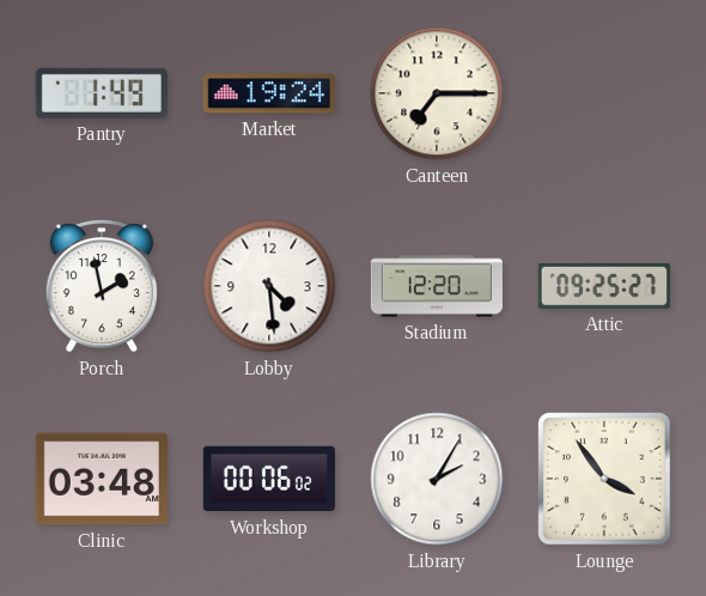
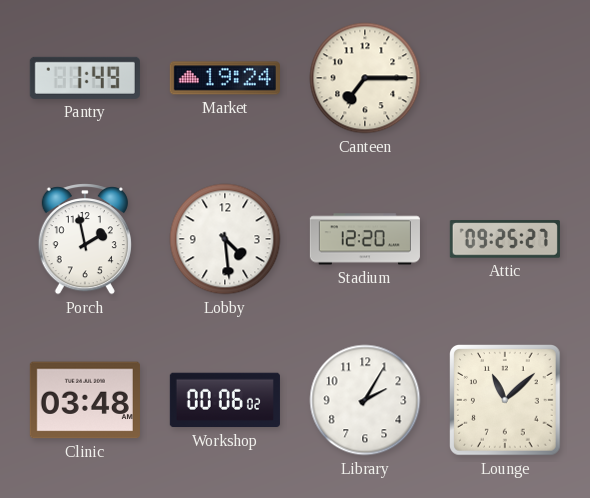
Lounge: 3:54 -> 11:08
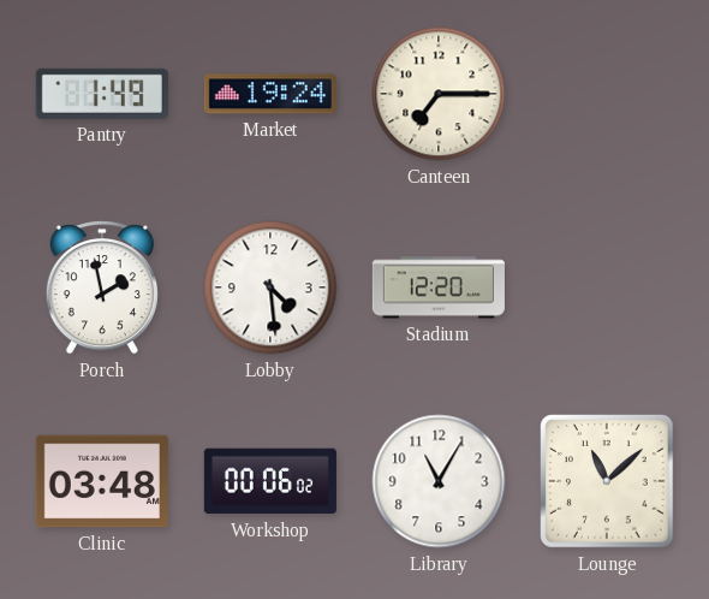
Attic: 09:25 -> none
Library: 2:05 -> 11:05
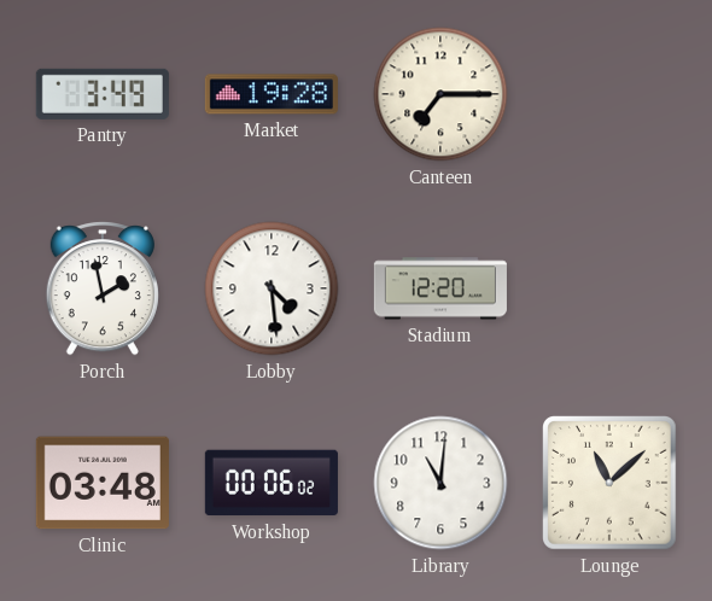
Pantry: 1:49 -> 3:49
Market: 19:24 -> 19:28
Library: 11:05 -> 11:01
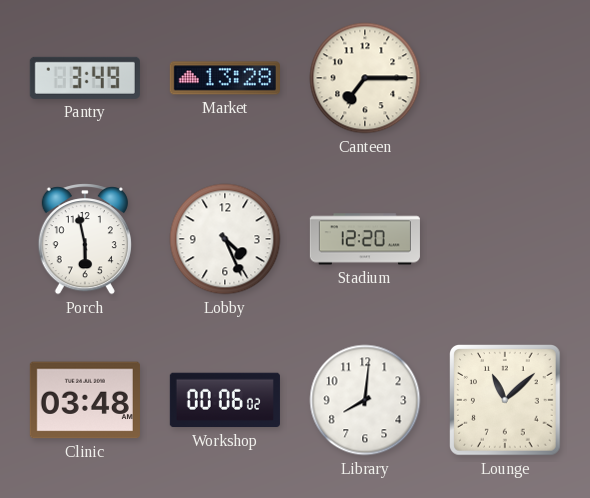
Market: 19:28 -> 13:28
Porch: 1:58 -> 5:58
Lobby: 4:29 -> 4:26
Library: 11:01 -> 8:01
